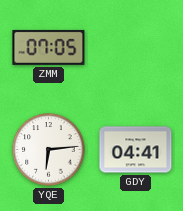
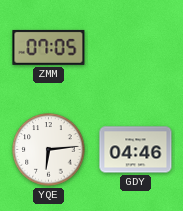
GDY: 04:41 -> 04:46
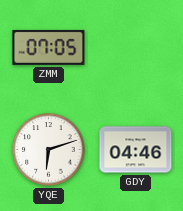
YQE: 6:14 -> 6:12
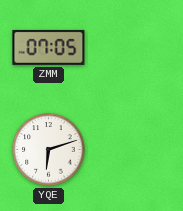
GDY: 04:46 -> none
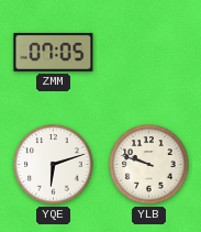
YLB: none -> 9:48
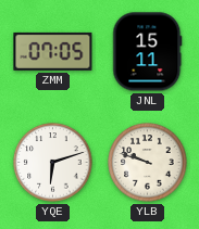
JNL: none -> 15:11
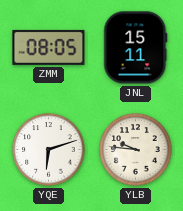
ZMM: 07:05 -> 08:05
YLB: 9:48 -> 9:46
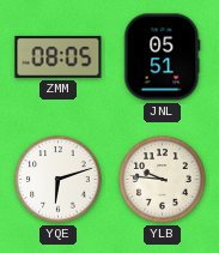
JNL: 15:11 -> 05:51
